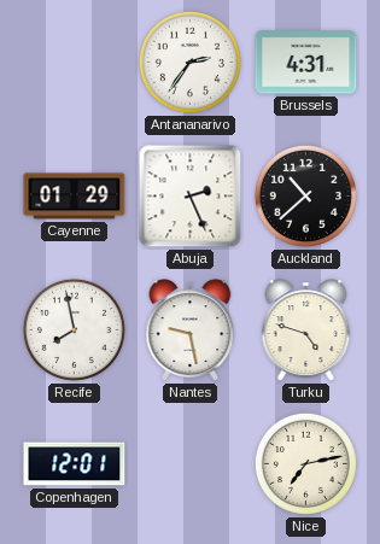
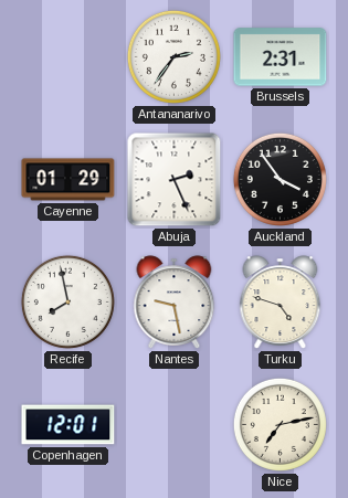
Brussels: 4:31 -> 2:31
Auckland: 10:38 -> 3:54
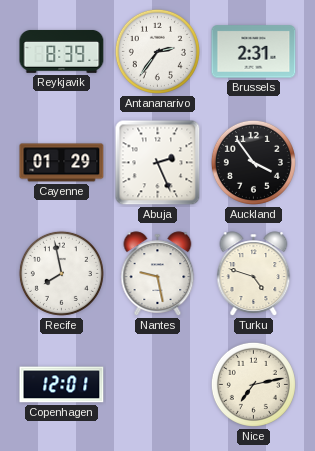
Reykjavik: none -> 8:39
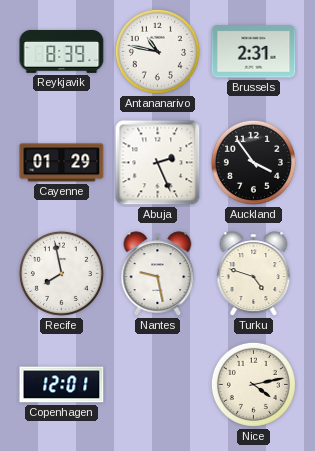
Antananarivo: 2:36 -> 10:47
Nice: 7:13 -> 4:13
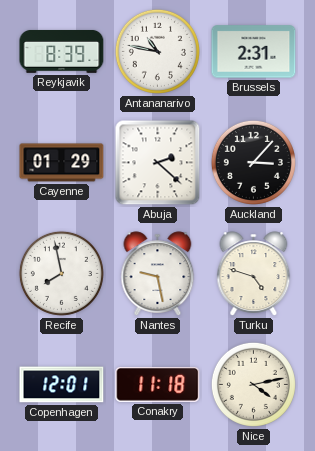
Abuja: 2:26 -> 2:22
Auckland: 3:54 -> 3:07
Conakry: none -> 11:18
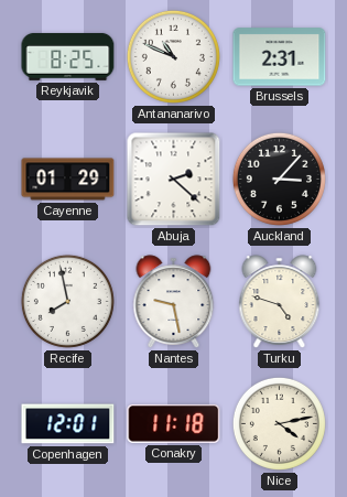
Reykjavik: 8:39 -> 8:25
Antananarivo: 10:47 -> 10:49
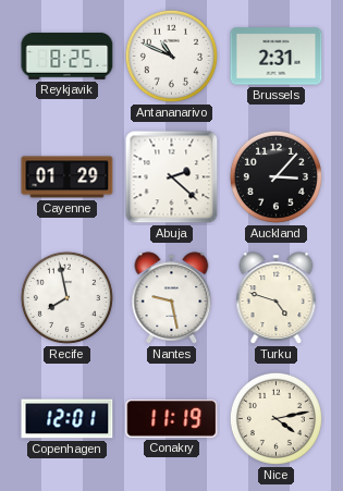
Conakry: 11:18 -> 11:19
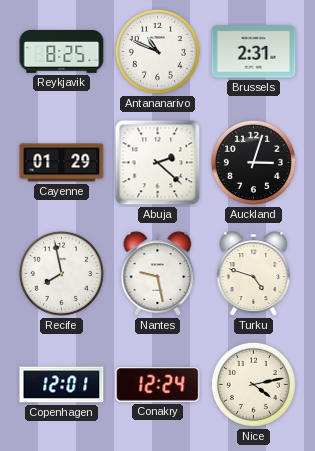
Auckland: 3:07 -> 3:03
Conakry: 11:19 -> 12:24
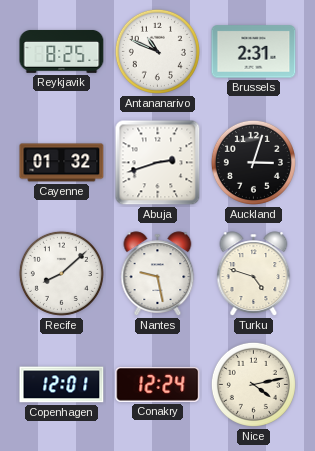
Cayenne: 01:29 -> 01:32
Abuja: 2:22 -> 2:42
Recife: 7:58 -> 8:08
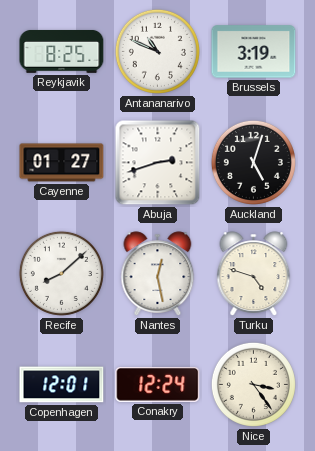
Brussels: 2:31 -> 3:19
Cayenne: 01:32 -> 01:27
Auckland: 3:03 -> 5:03
Nantes: 9:28 -> 12:28
Nice: 4:13 -> 3:24
